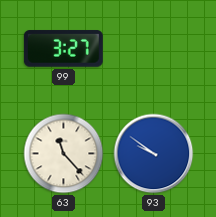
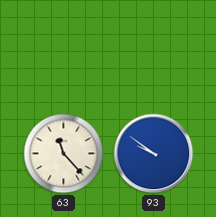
99: 3:27 -> none
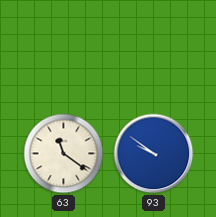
63: 11:23 -> 11:21
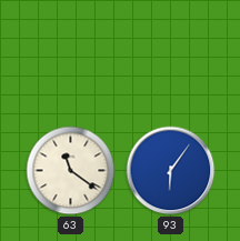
93: 9:51 -> 6:06
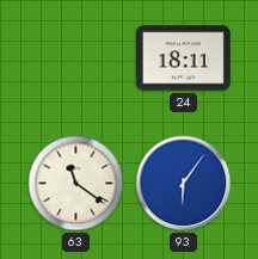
24: none -> 18:11
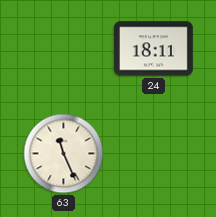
63: 11:21 -> 11:26
93: 6:06 -> none
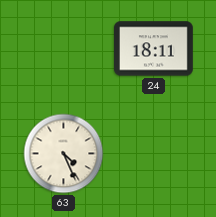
63: 11:26 -> 4:26
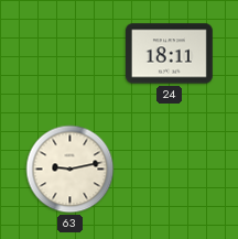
63: 4:26 -> 9:13
